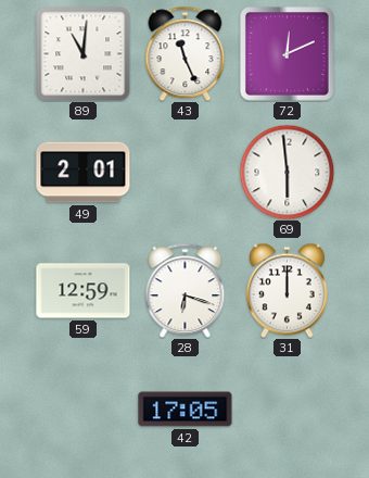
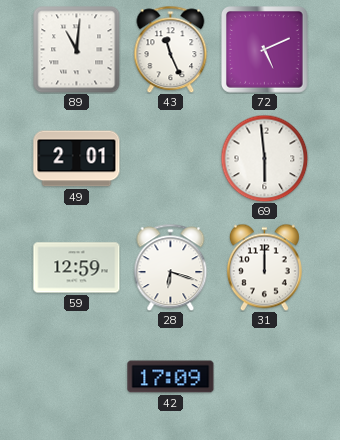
72: 12:11 -> 5:11
42: 17:05 -> 17:09
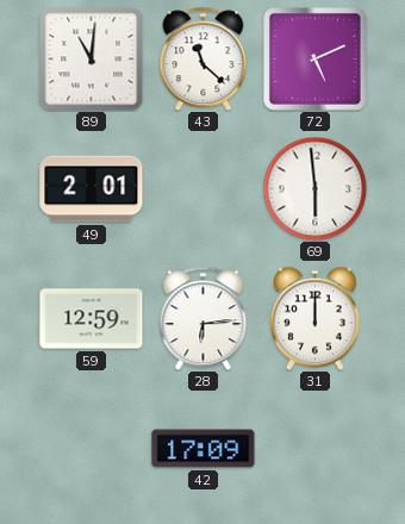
43: 11:26 -> 11:22
28: 6:18 -> 6:14
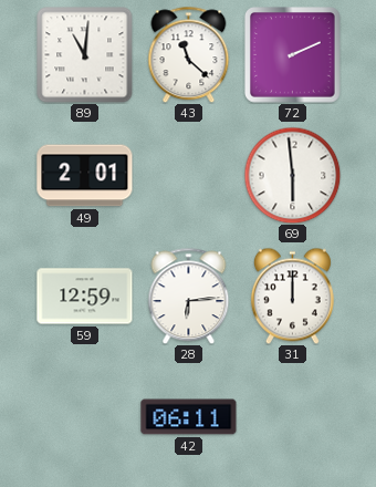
72: 5:11 -> 2:11
42: 17:09 -> 06:11
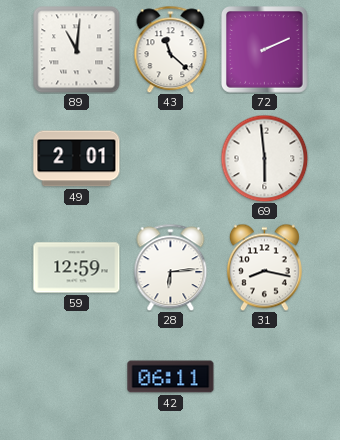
31: 12:00 -> 8:17
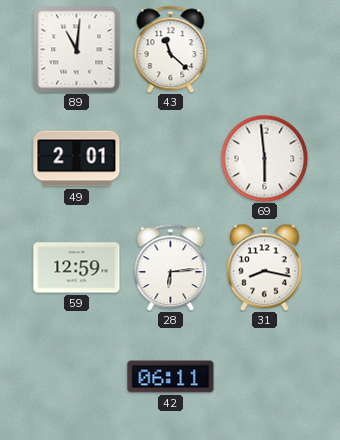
72: 2:11 -> none
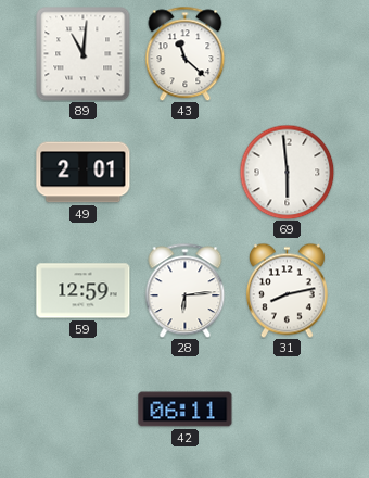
31: 8:17 -> 8:13
